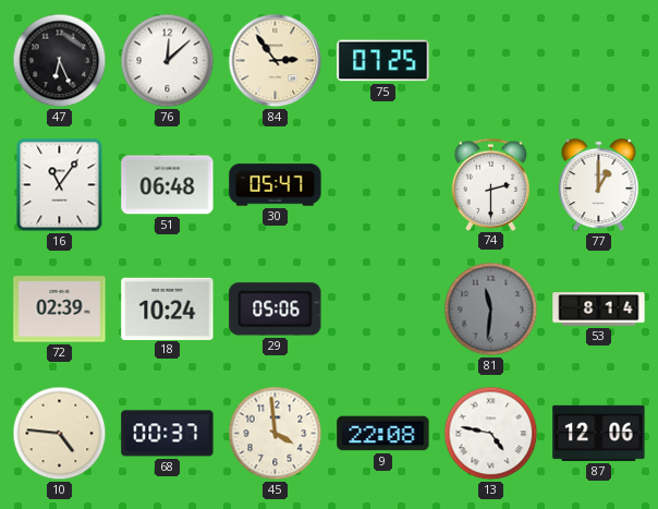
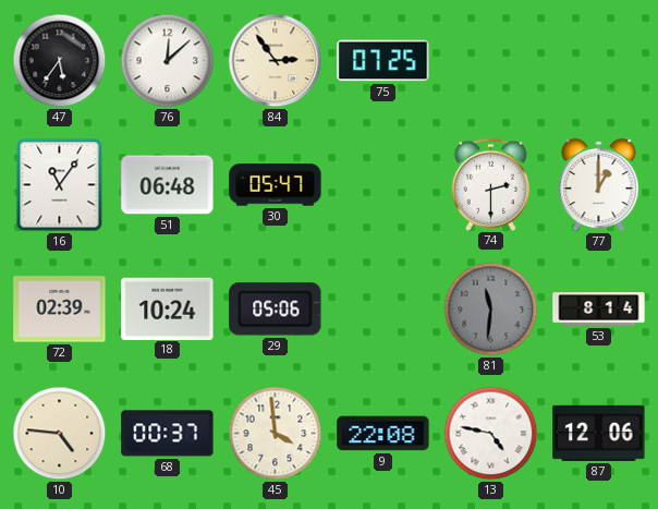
47: 6:26 -> 5:36
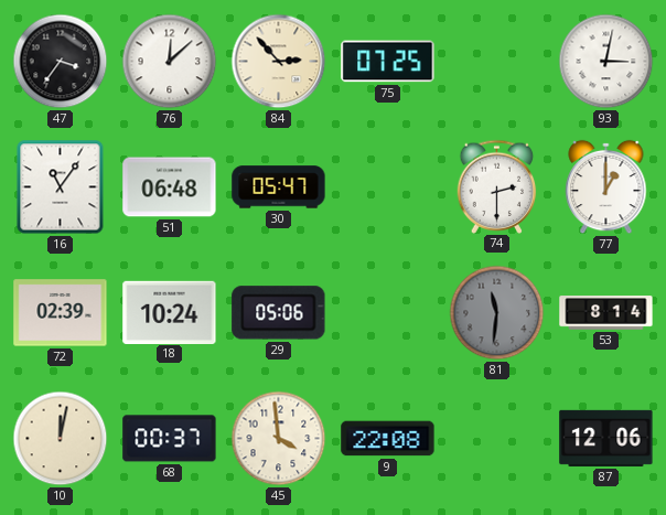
47: 5:36 -> 3:36
84: 2:54 -> 2:53
93: none -> 3:02
10: 4:46 -> 12:02
13: 4:47 -> none
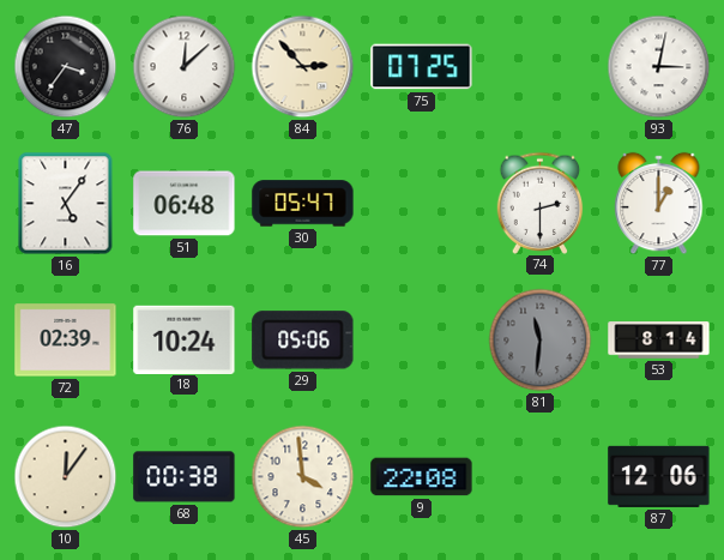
16: 11:06 -> 5:06
10: 12:02 -> 12:06
68: 00:37 -> 00:38
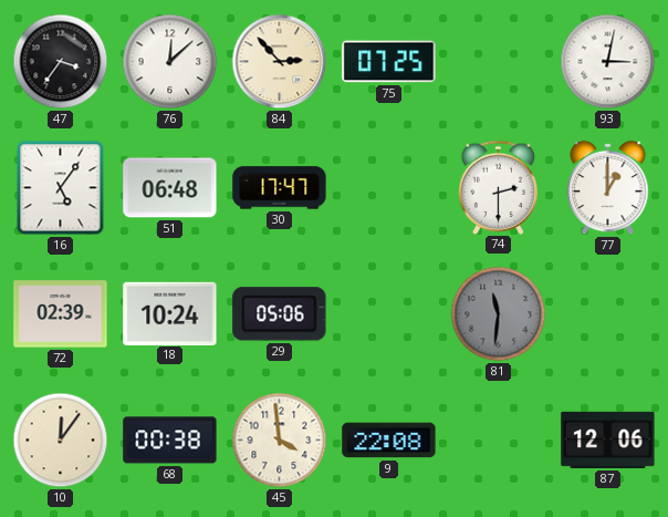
30: 05:47 -> 17:47
53: 8:14 -> none
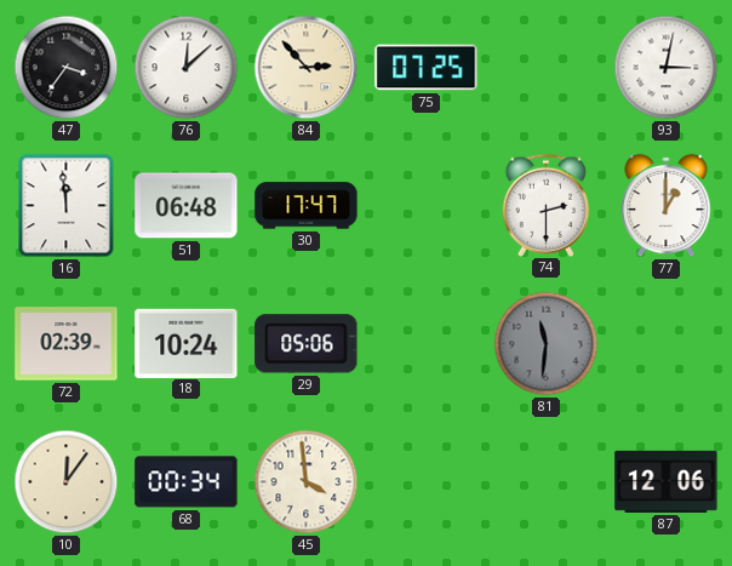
16: 5:06 -> 11:59
68: 00:38 -> 00:34
9: 22:08 -> none
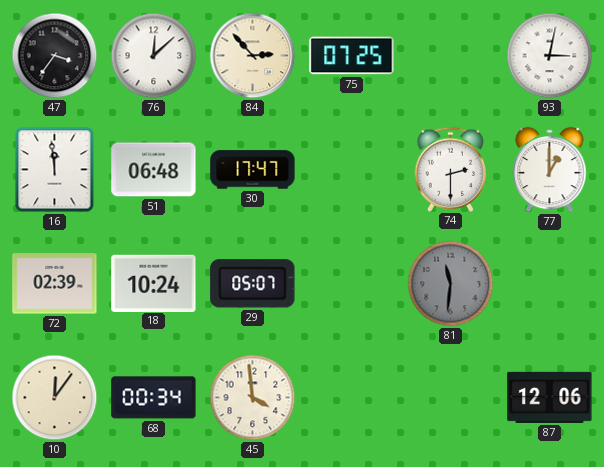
29: 05:06 -> 05:07
